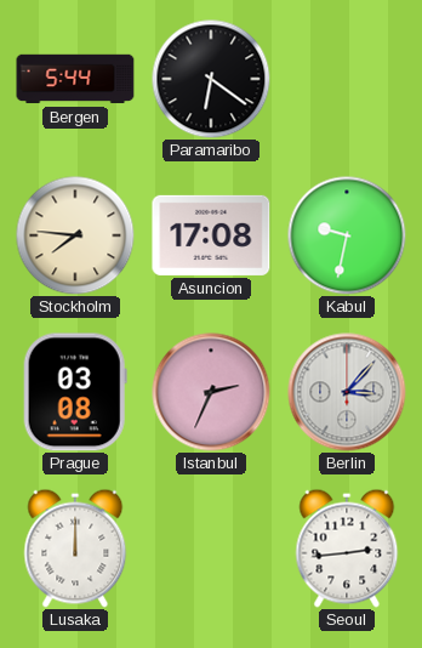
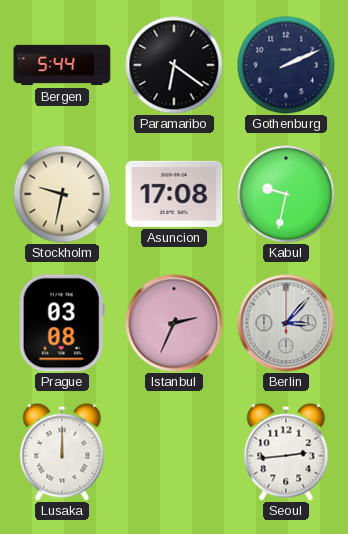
Gothenburg: none -> 2:11
Stockholm: 7:46 -> 9:32
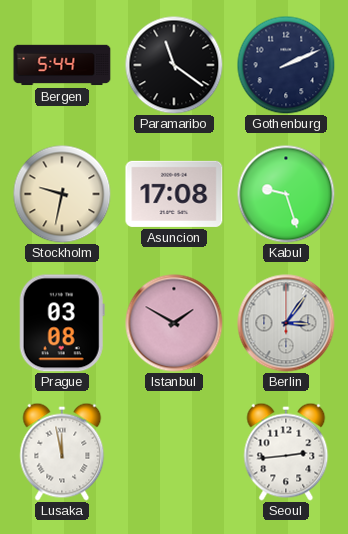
Paramaribo: 6:21 -> 11:21
Kabul: 9:32 -> 9:27
Istanbul: 2:34 -> 1:50
Berlin: 3:07 -> 3:06
Lusaka: 12:00 -> 11:58
